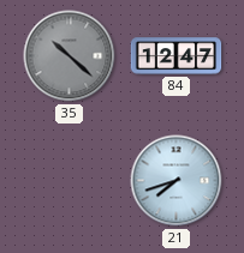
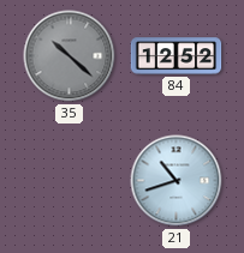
84: 12:47 -> 12:52
21: 7:42 -> 10:42
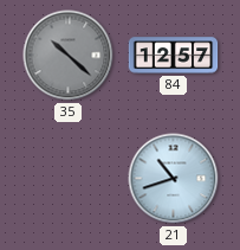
84: 12:52 -> 12:57
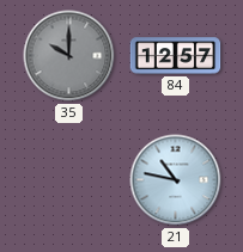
35: 10:22 -> 10:00
21: 10:42 -> 10:47
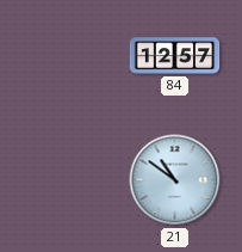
35: 10:00 -> none
21: 10:47 -> 10:51
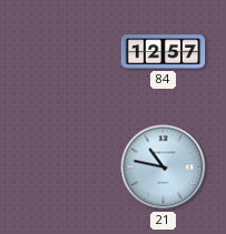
21: 10:51 -> 10:47
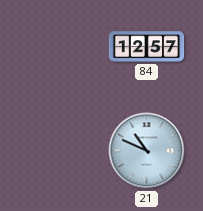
21: 10:47 -> 10:49
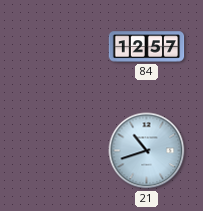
21: 10:49 -> 10:42
